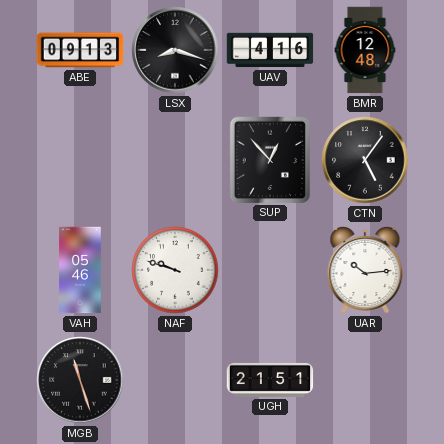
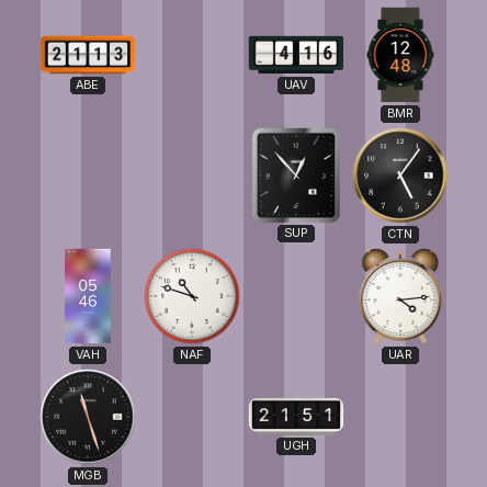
ABE: 09:13 -> 21:13
LSX: 8:18 -> none
NAF: 9:48 -> 10:48
UAR: 10:14 -> 4:14
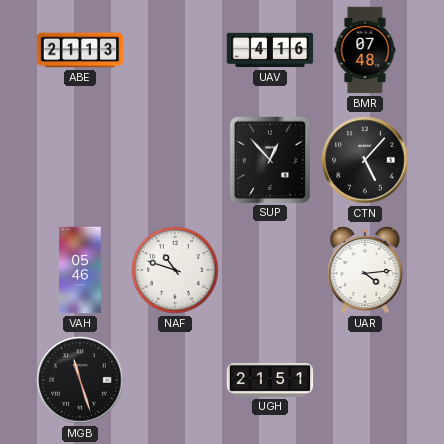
BMR: 12:48 -> 07:48
CTN: 5:06 -> 5:07
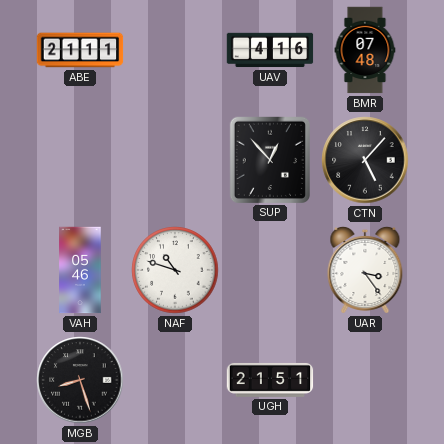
ABE: 21:13 -> 21:11
UAR: 4:14 -> 3:24
MGB: 11:27 -> 8:27
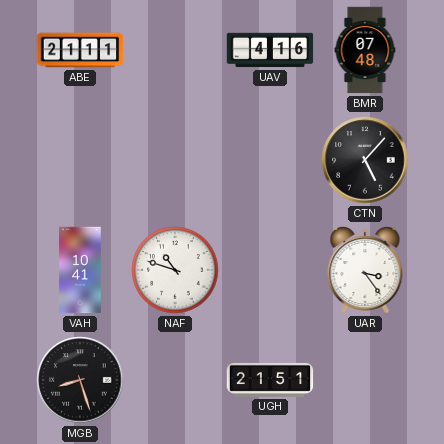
SUP: 12:53 -> none
VAH: 05:46 -> 10:41
